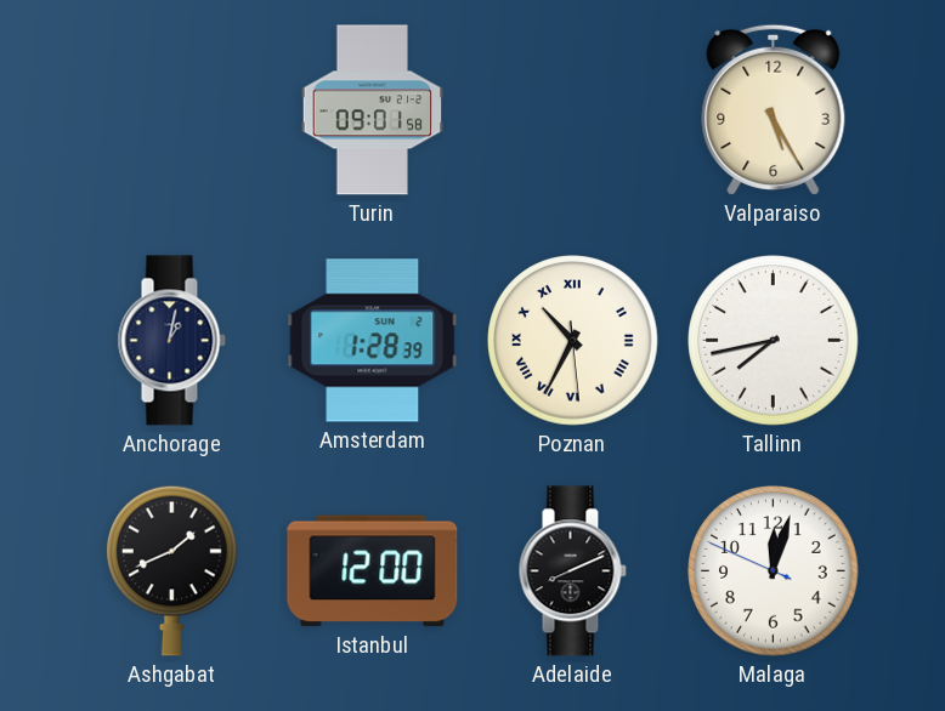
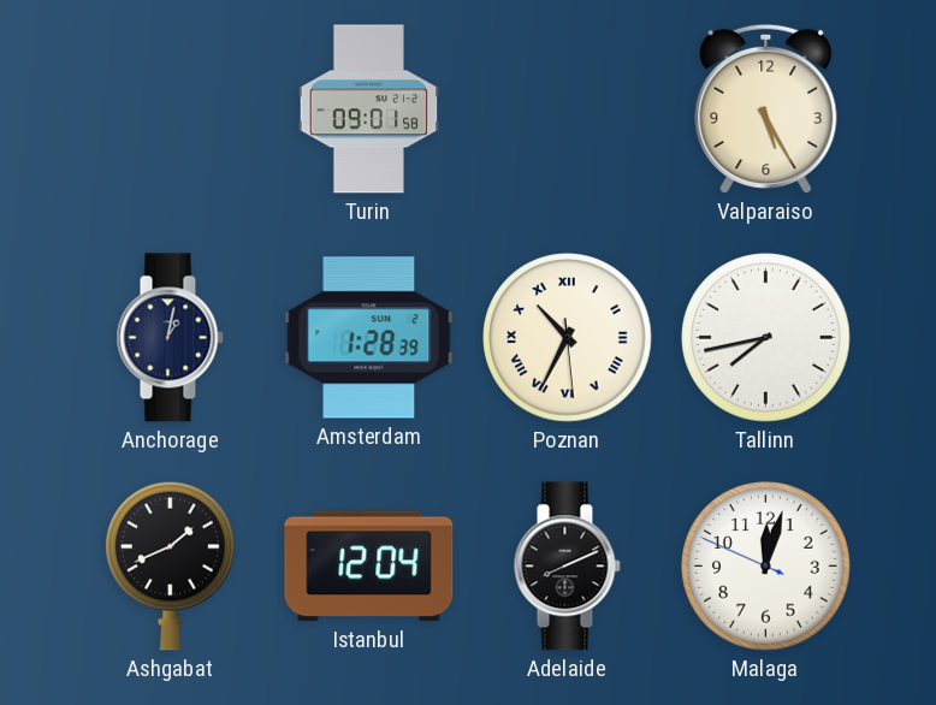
Istanbul: 12:00 -> 12:04
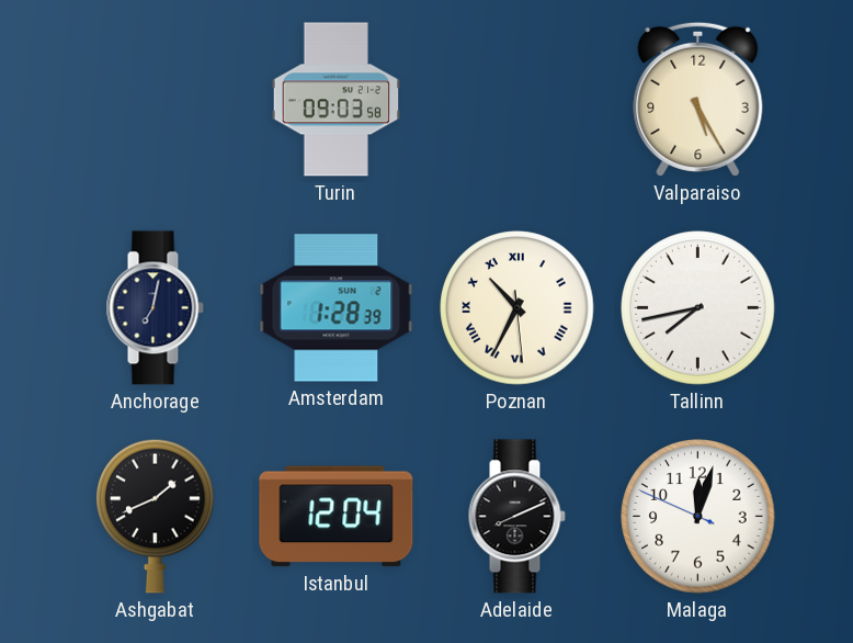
Turin: 09:01 -> 09:03
Anchorage: 1:02 -> 7:02
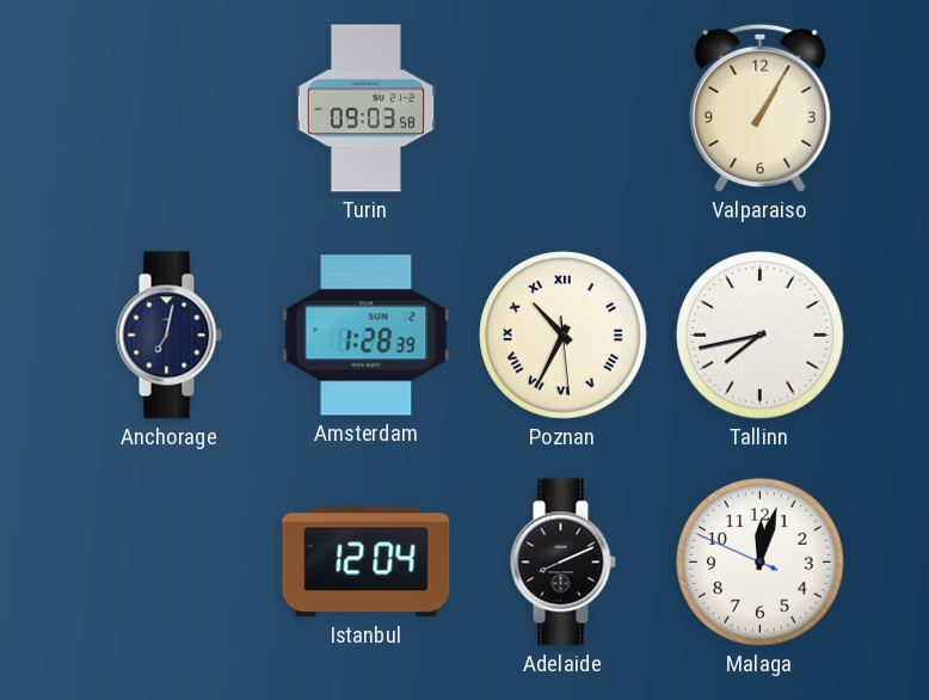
Valparaiso: 5:25 -> 1:05
Ashgabat: 1:41 -> none
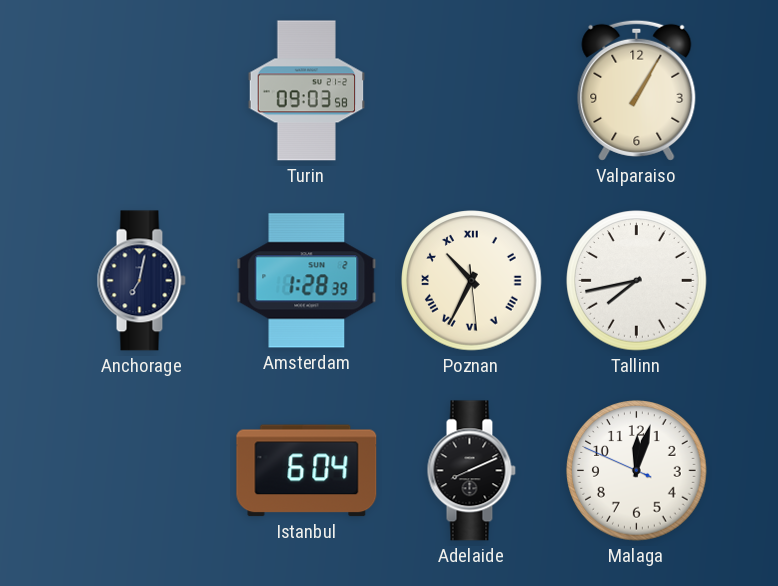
Istanbul: 12:04 -> 6:04
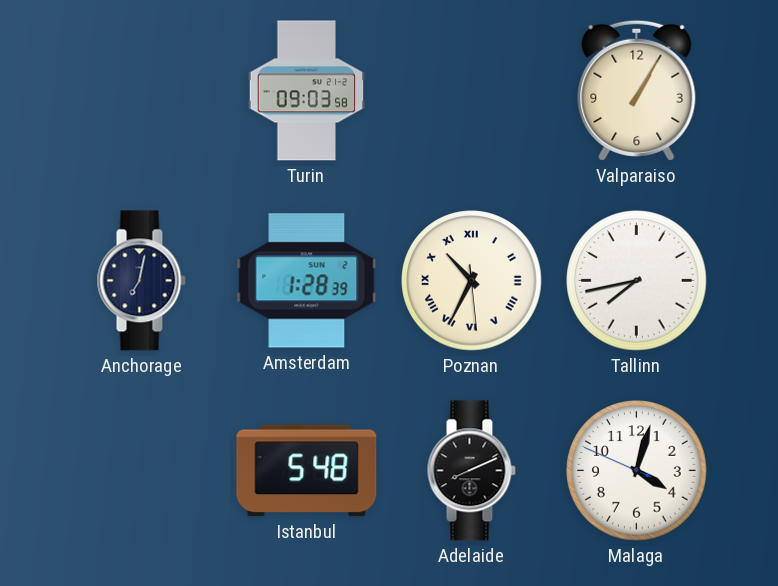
Istanbul: 6:04 -> 5:48
Malaga: 12:02 -> 4:02
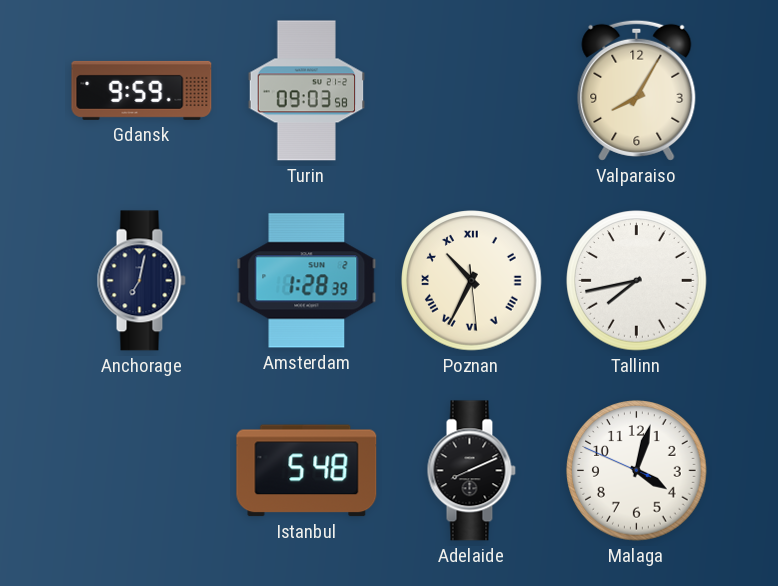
Gdansk: none -> 9:59
Valparaiso: 1:05 -> 8:05
